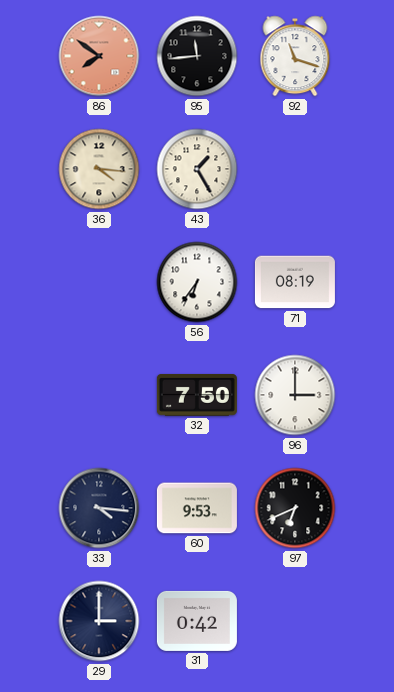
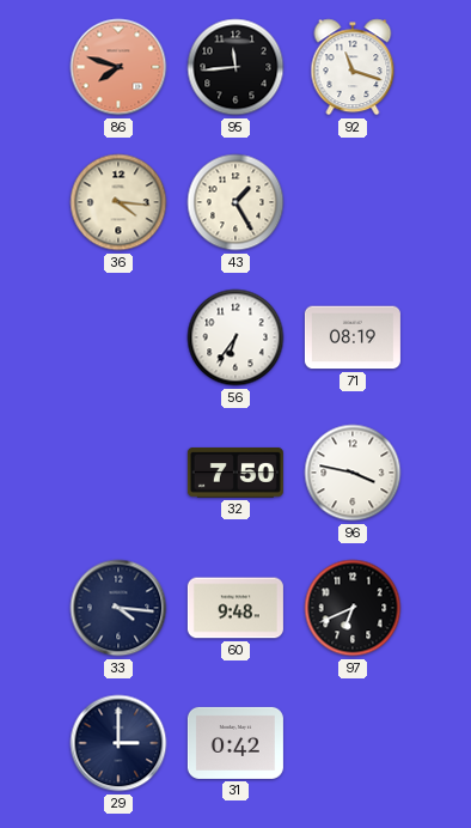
86: 7:51 -> 7:48
96: 3:00 -> 3:47
60: 9:53 -> 9:48
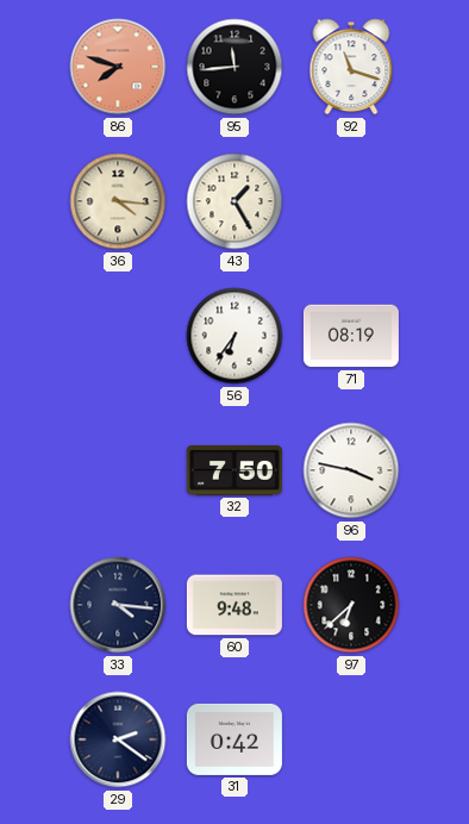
97: 6:41 -> 6:38
29: 3:00 -> 2:21
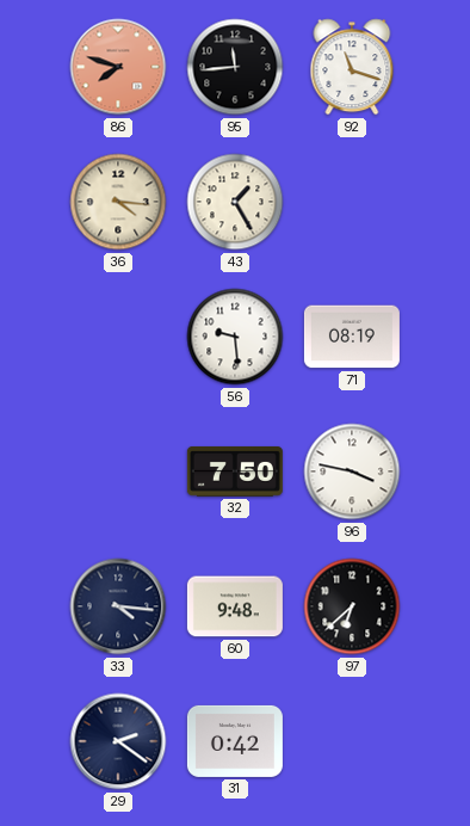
56: 6:36 -> 9:29
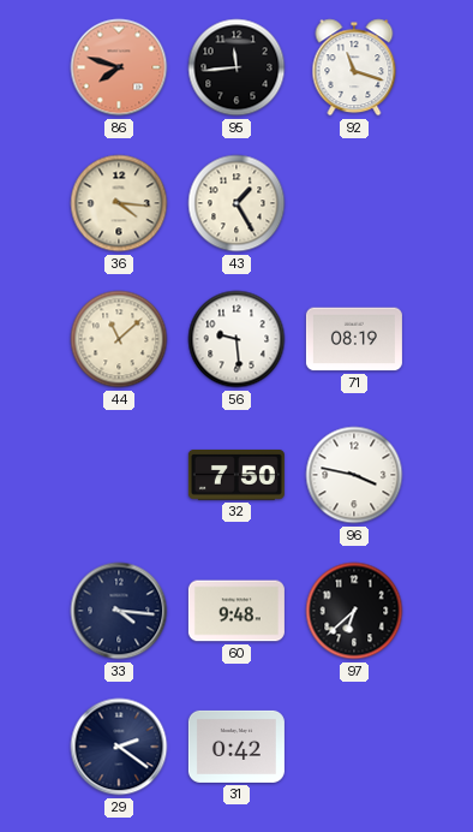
44: none -> 11:08
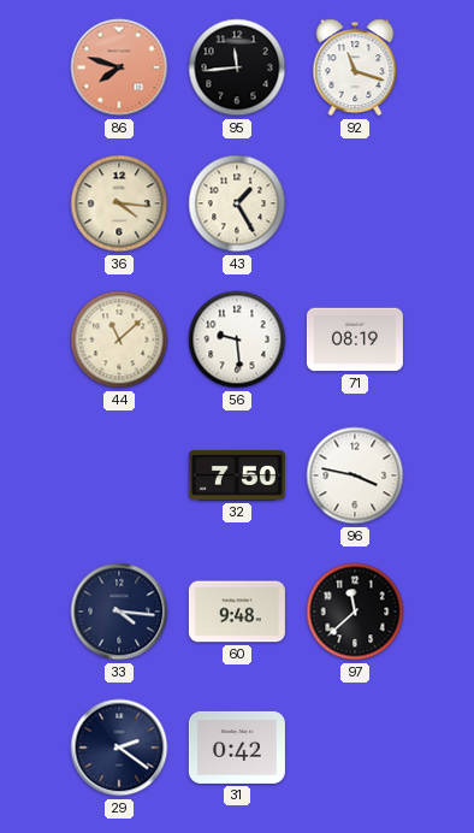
97: 6:38 -> 11:38
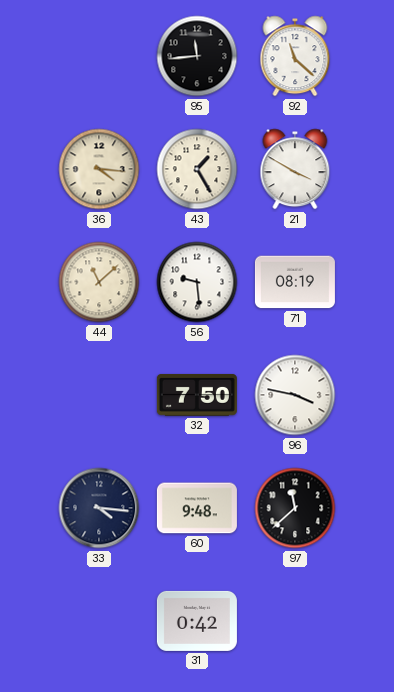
86: 7:48 -> none
92: 11:18 -> 11:22
21: none -> 3:50
29: 2:21 -> none
